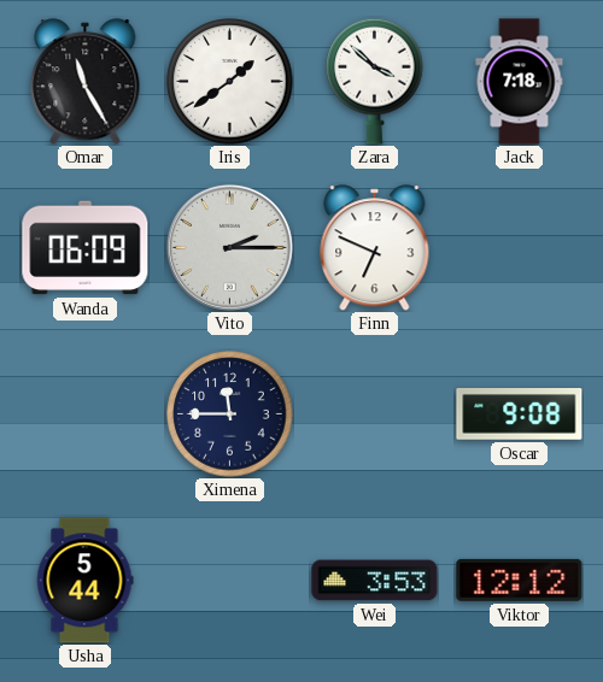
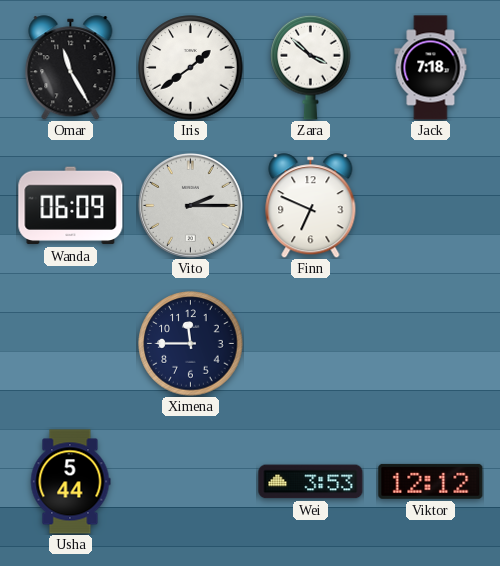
Oscar: 9:08 -> none
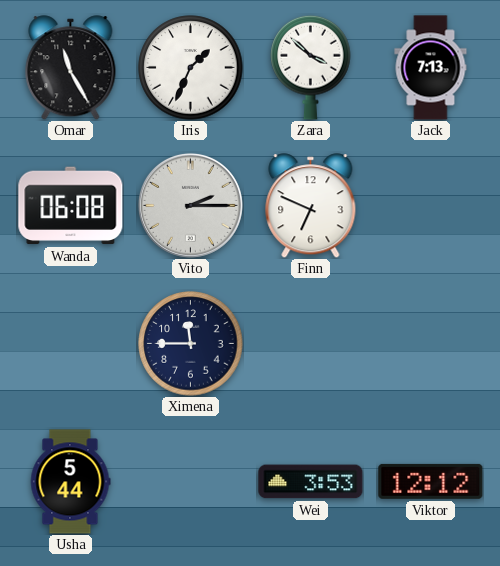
Iris: 1:39 -> 1:34
Jack: 7:18 -> 7:13
Wanda: 06:09 -> 06:08
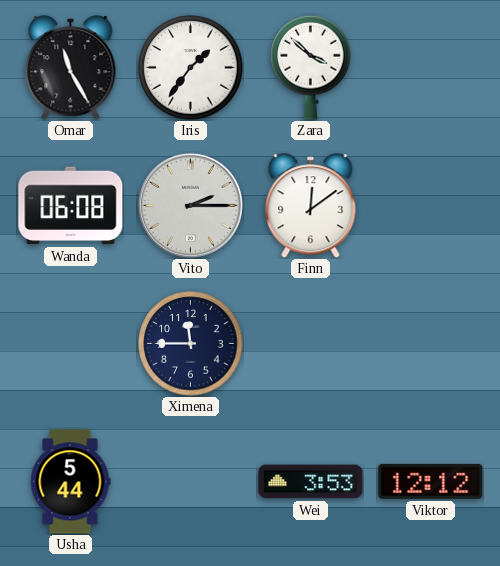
Iris: 1:34 -> 1:36
Jack: 7:13 -> none
Finn: 6:49 -> 12:09
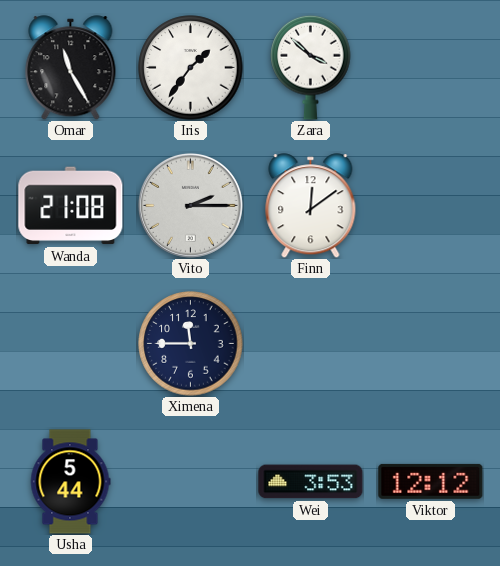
Wanda: 06:08 -> 21:08
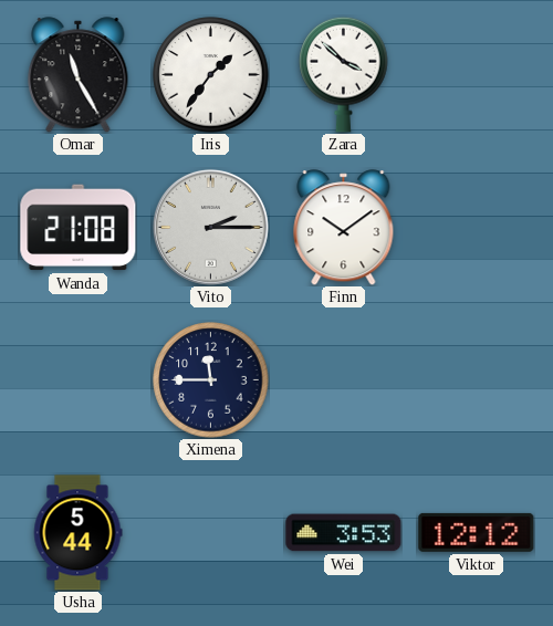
Finn: 12:09 -> 10:09
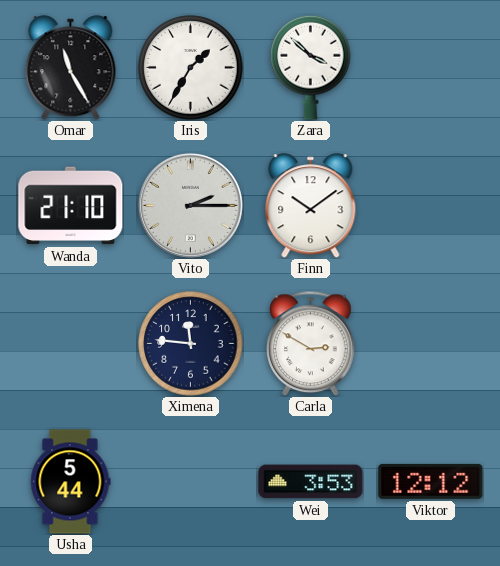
Iris: 1:36 -> 1:35
Wanda: 21:08 -> 21:10
Ximena: 11:45 -> 11:46
Carla: none -> 2:50
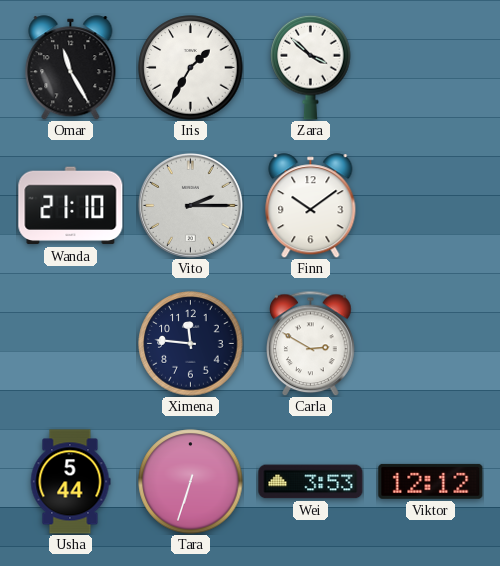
Tara: none -> 6:33
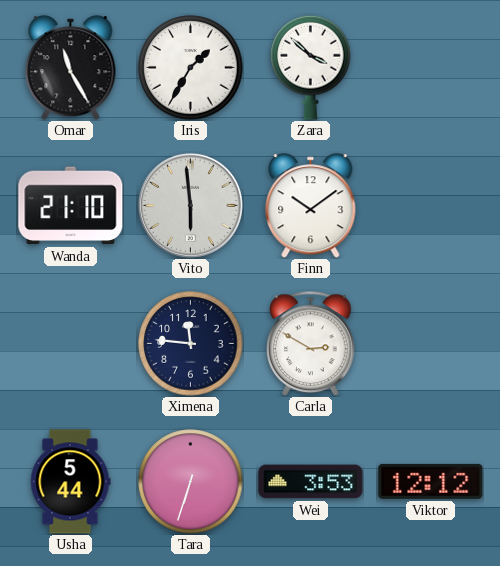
Vito: 2:15 -> 5:59
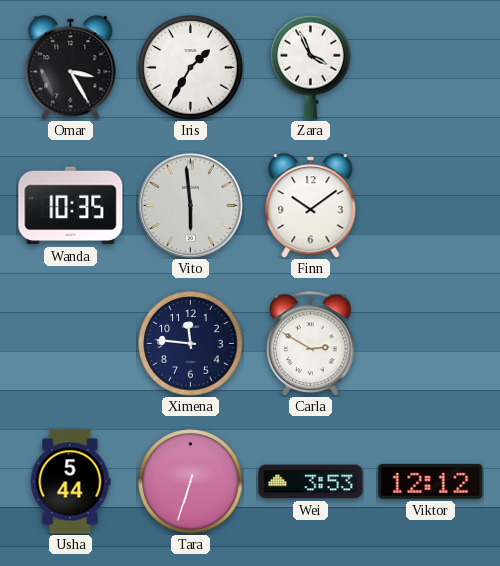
Omar: 11:25 -> 3:25
Zara: 3:52 -> 3:56
Wanda: 21:10 -> 10:35
